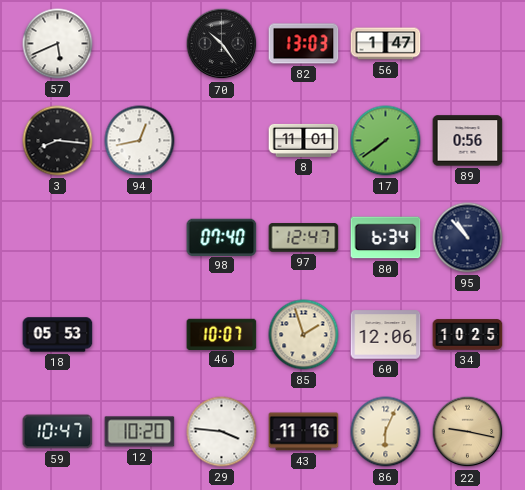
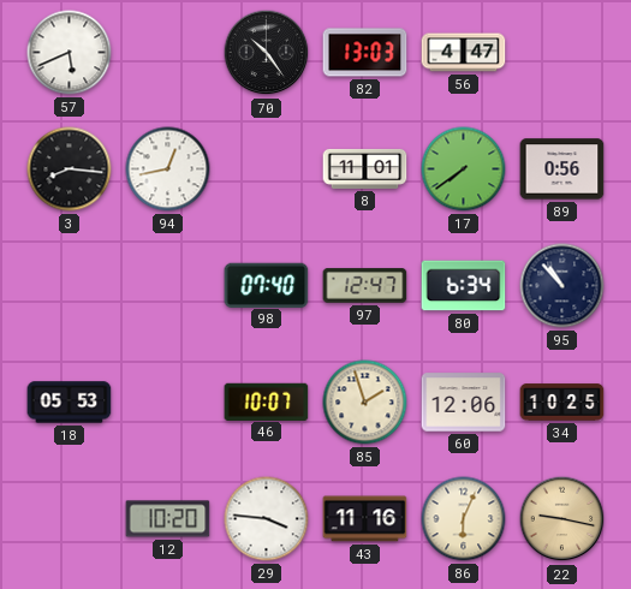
56: 1:47 -> 4:47
59: 10:47 -> none
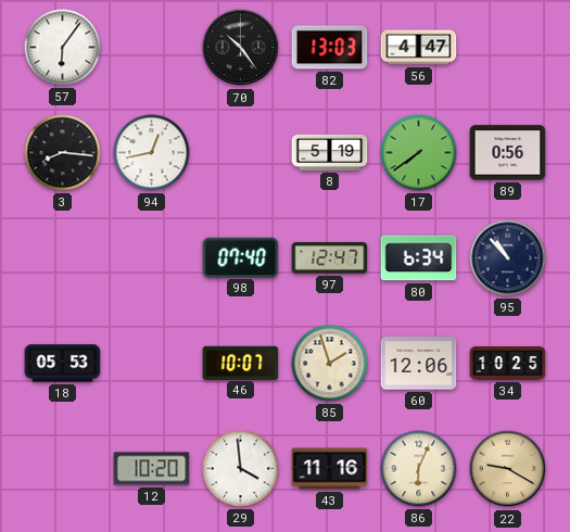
57: 5:41 -> 6:06
8: 11:01 -> 5:19
29: 3:46 -> 3:59
22: 9:17 -> 9:20
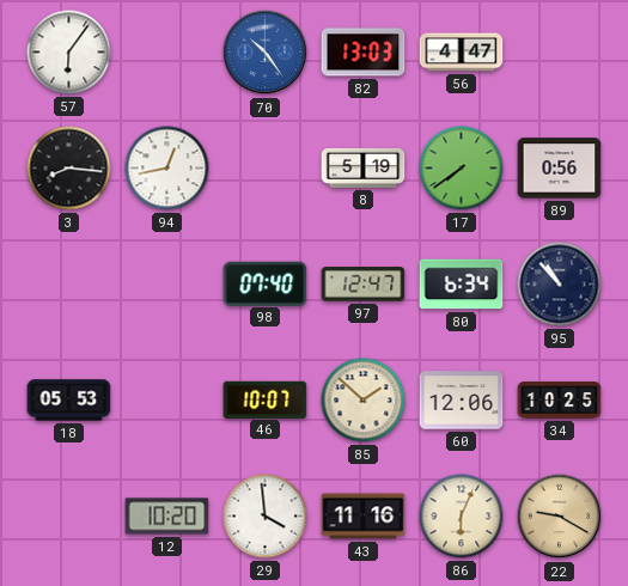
70 dial: black -> blue
85: 1:57 -> 1:52
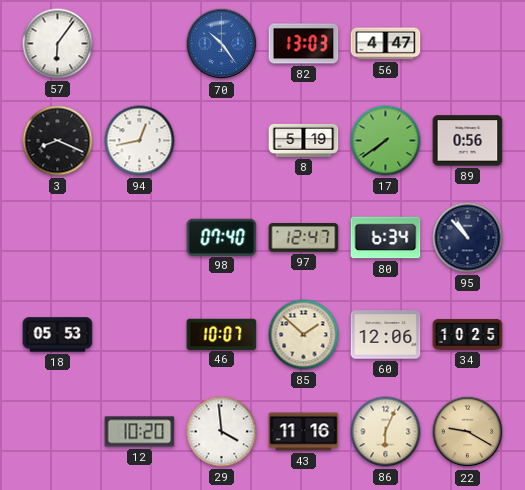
3: 8:16 -> 8:19
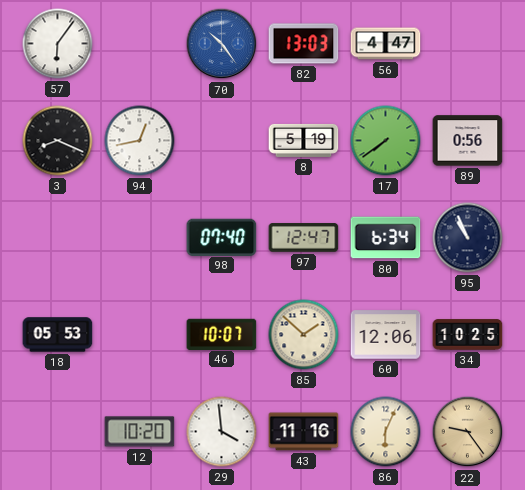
95: 10:53 -> 10:56
22: 9:20 -> 9:24
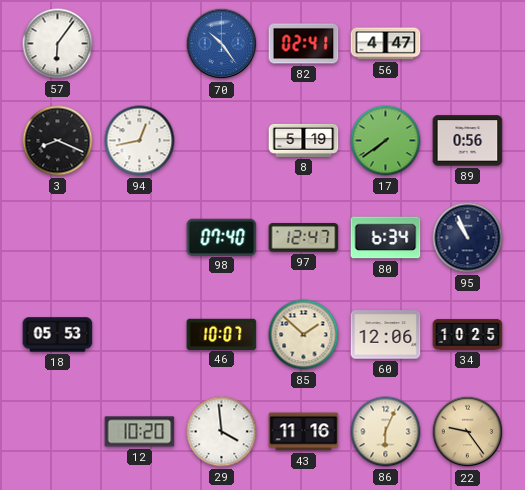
82: 13:03 -> 02:41
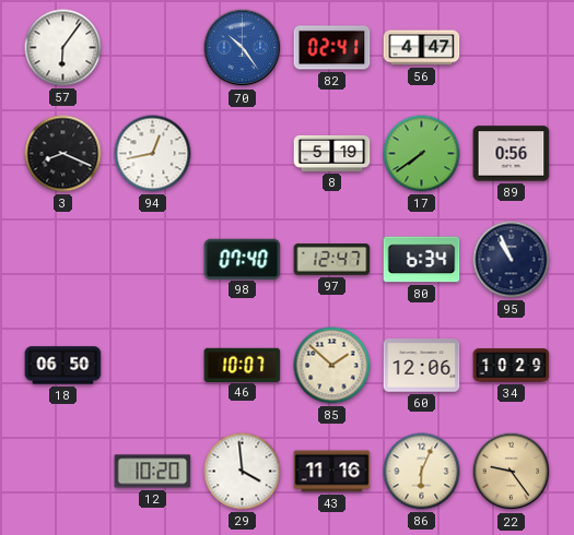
18: 05:53 -> 06:50
34: 10:25 -> 10:29
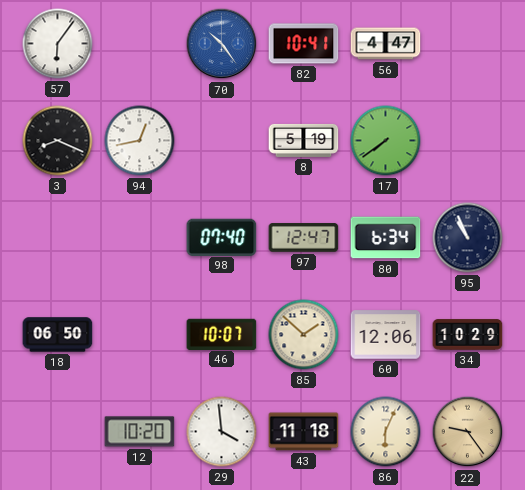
82: 02:41 -> 10:41
89: 0:56 -> none
43: 11:16 -> 11:18
